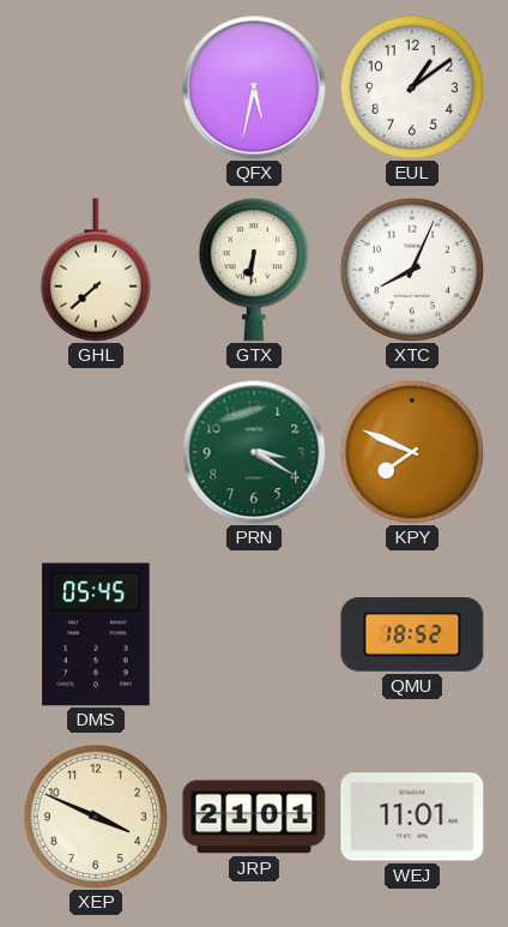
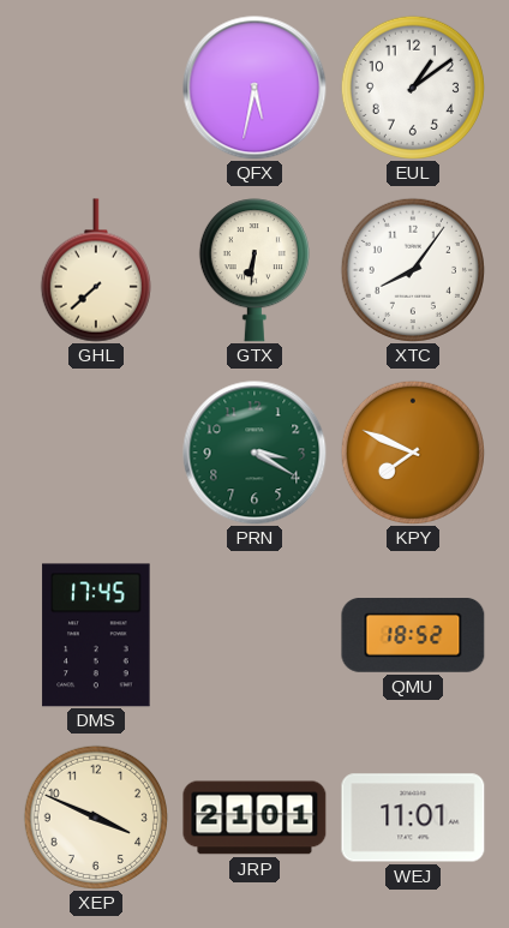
XTC: 8:04 -> 8:06
DMS: 05:45 -> 17:45
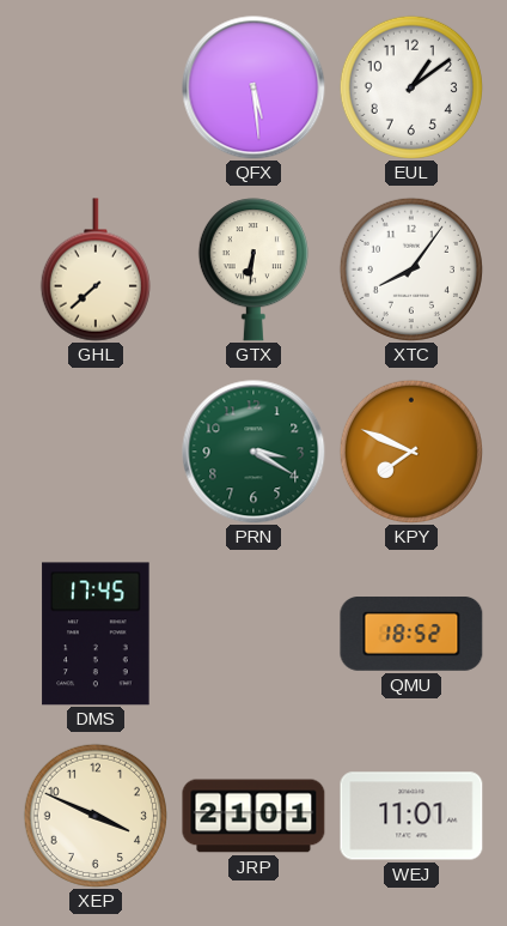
QFX: 5:32 -> 5:29
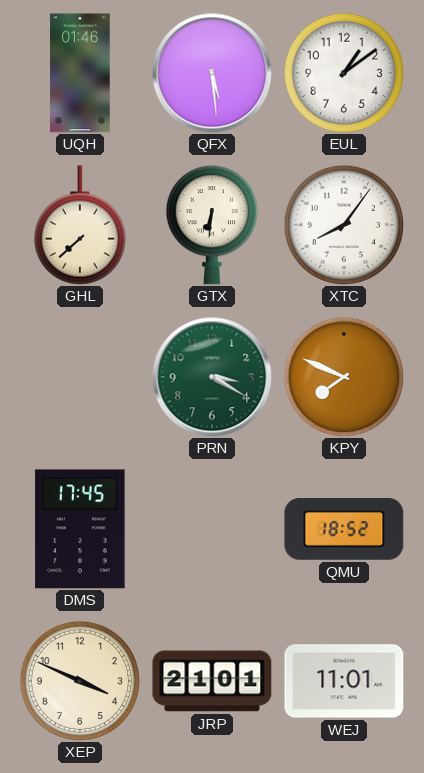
UQH: none -> 01:46
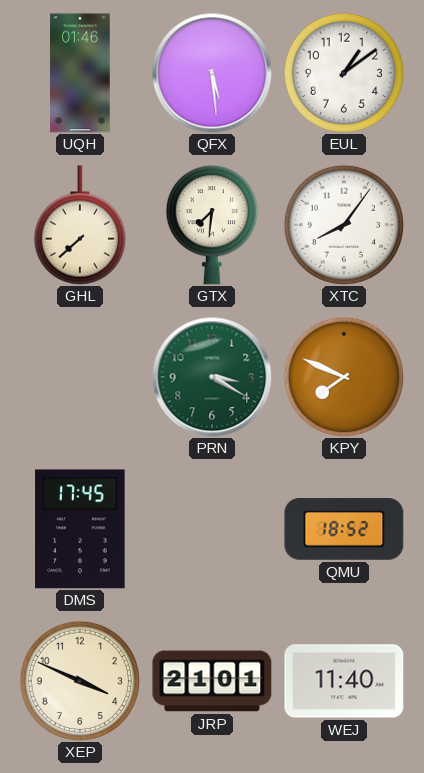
GTX: 6:31 -> 7:31
WEJ: 11:01 -> 11:40
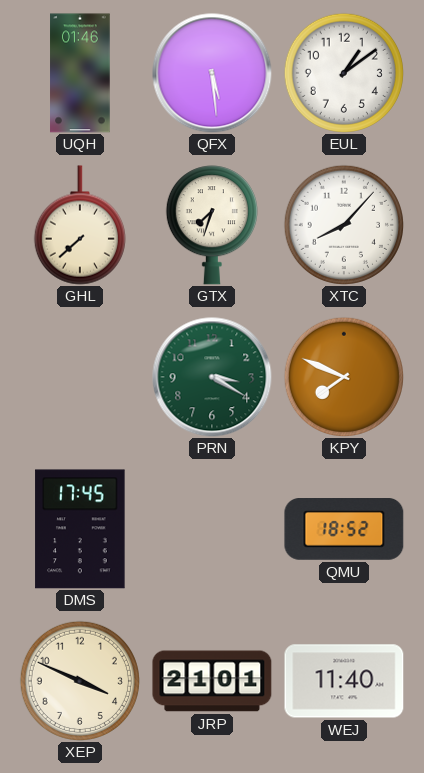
GTX: 7:31 -> 7:33
XTC: 8:06 -> 8:07
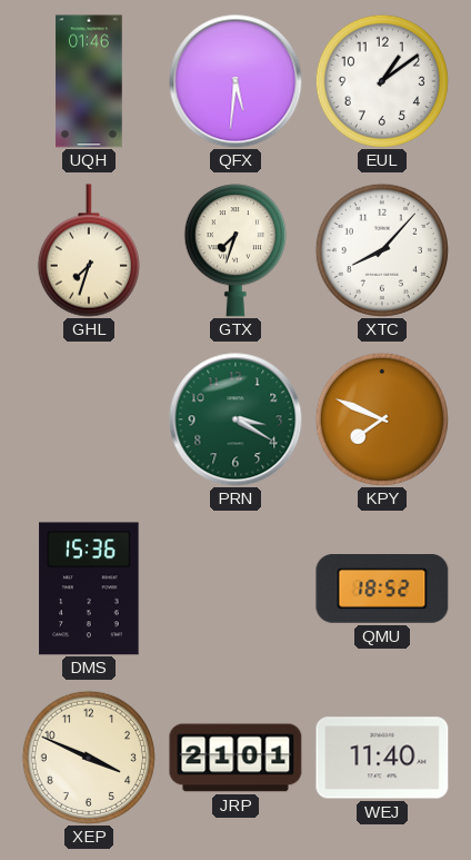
QFX: 5:29 -> 5:31
GHL: 7:38 -> 7:33
DMS: 17:45 -> 15:36
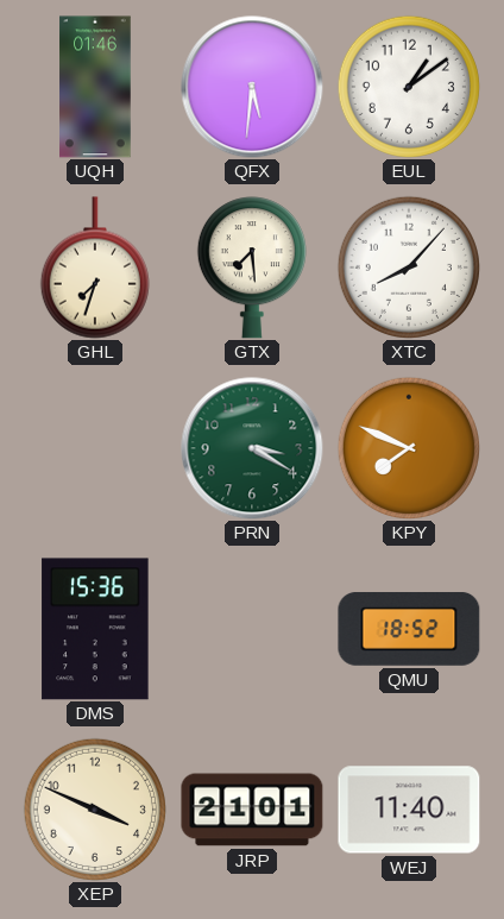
GTX: 7:33 -> 7:29
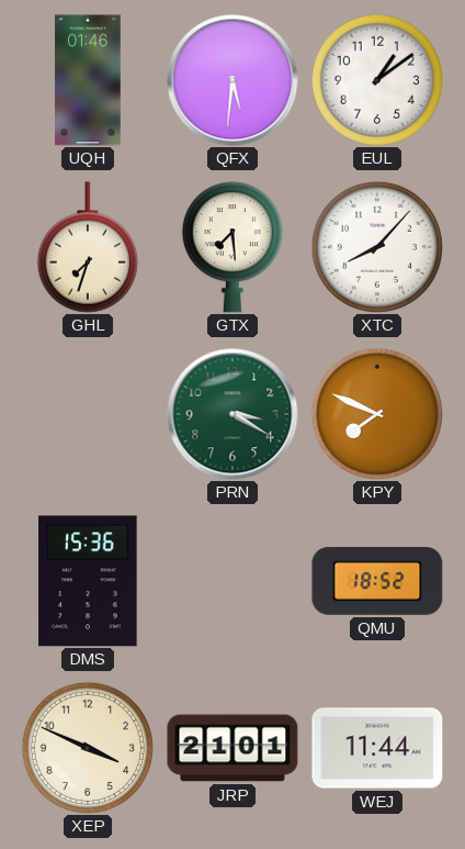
WEJ: 11:40 -> 11:44
